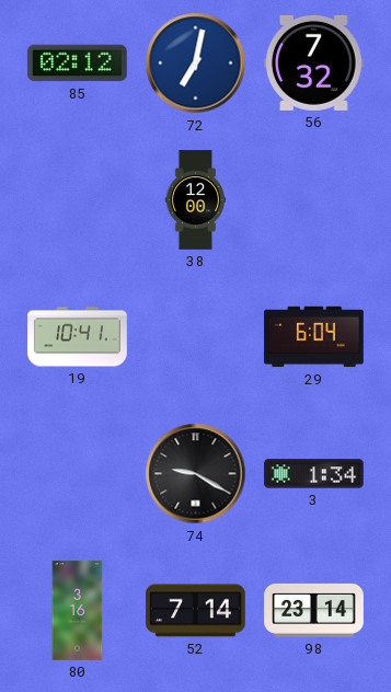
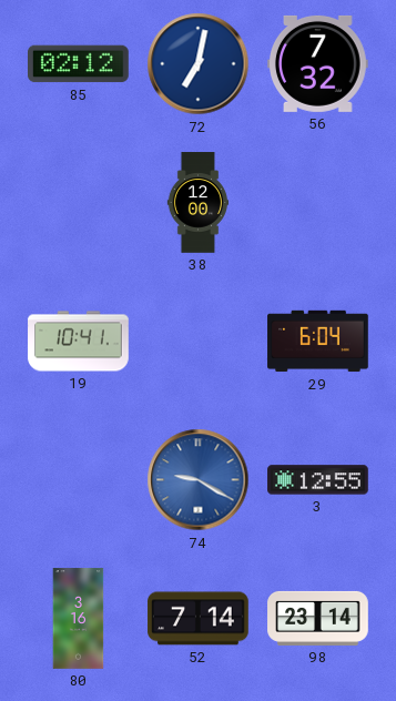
74 dial: black -> blue
3: 1:34 -> 12:55
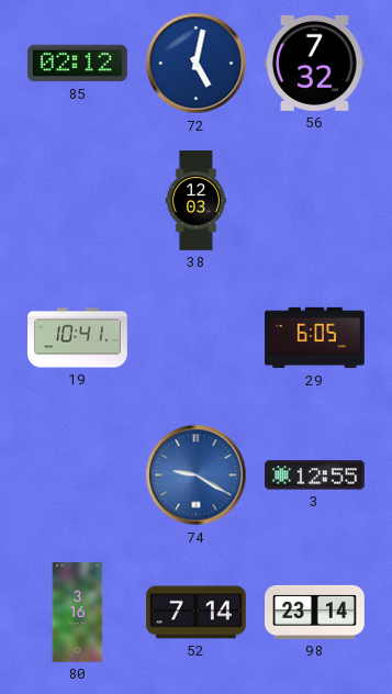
72: 7:02 -> 5:02
38: 12:00 -> 12:03
29: 6:04 -> 6:05
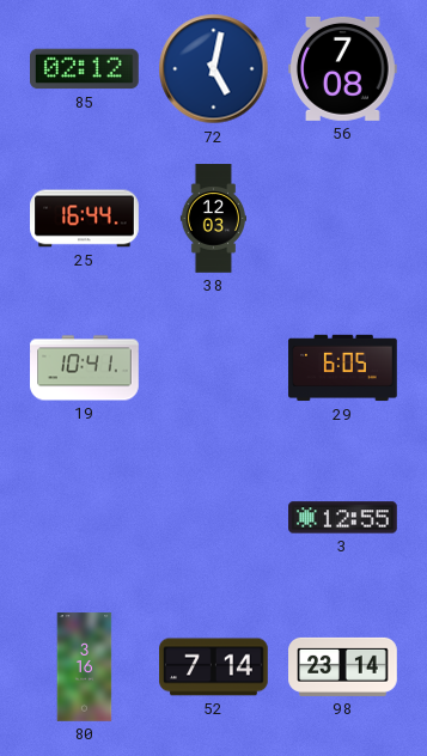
56: 7:32 -> 7:08
25: none -> 16:44
74: 9:20 -> none
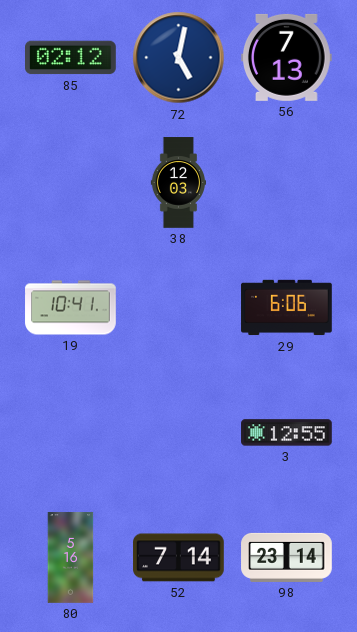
56: 7:08 -> 7:13
25: 16:44 -> none
29: 6:05 -> 6:06
80: 3:16 -> 5:16
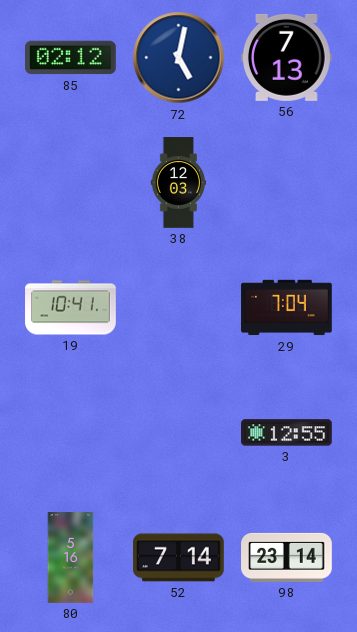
29: 6:06 -> 7:04
